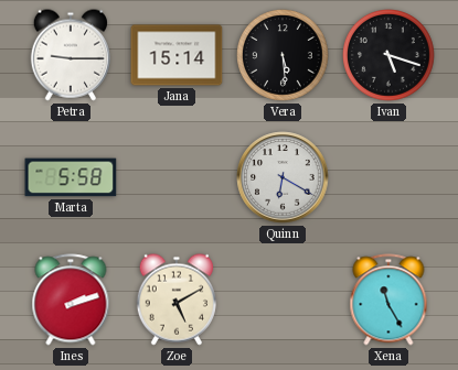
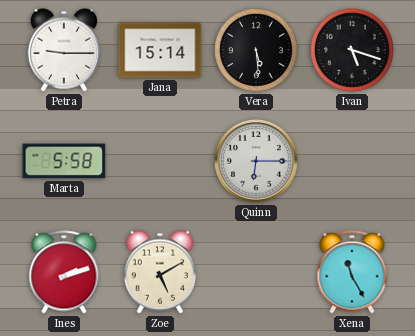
Quinn: 6:20 -> 6:15
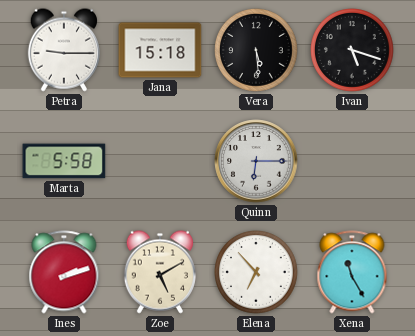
Jana: 15:14 -> 15:18
Elena: none -> 6:53
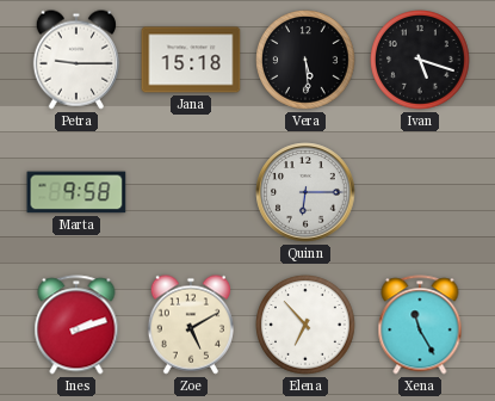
Marta: 5:58 -> 9:58
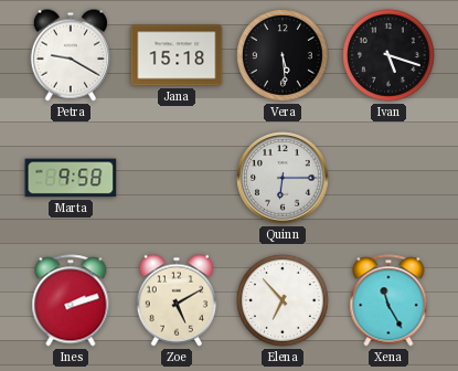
Petra: 9:15 -> 9:20
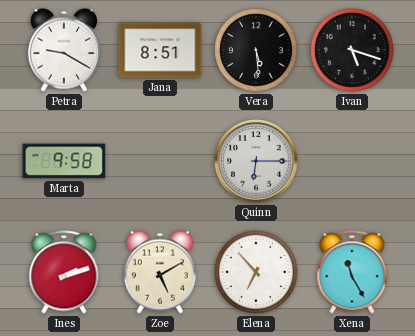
Jana: 15:18 -> 8:51
